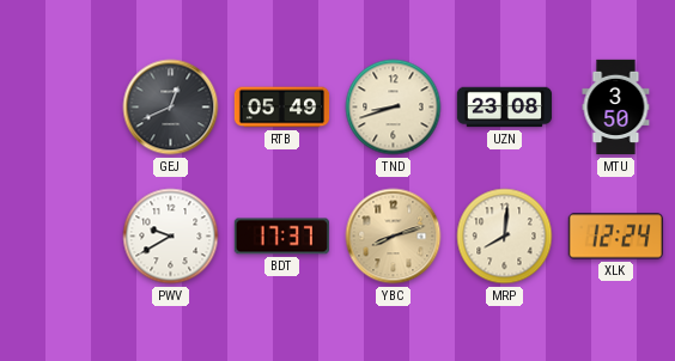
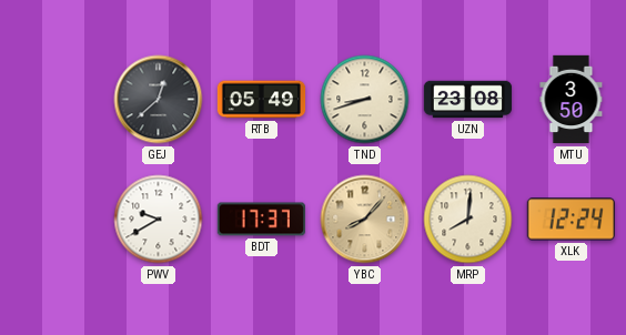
GEJ: 12:41 -> 12:38
YBC: 8:12 -> 8:07
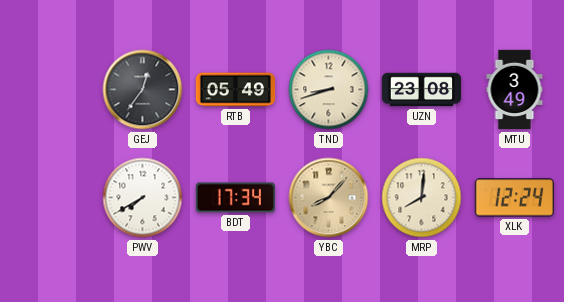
GEJ: 12:38 -> 12:36
MTU: 3:50 -> 3:49
PWV: 9:40 -> 7:40
BDT: 17:37 -> 17:34
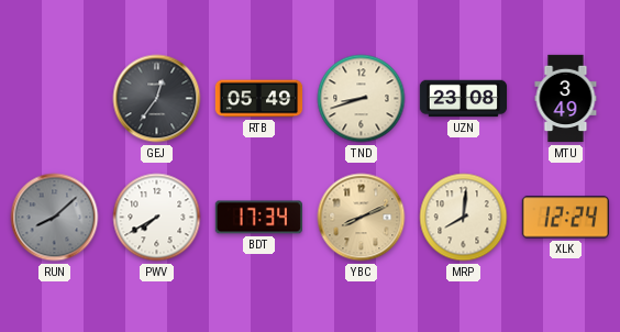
RUN: none -> 8:08
YBC: 8:07 -> 8:11
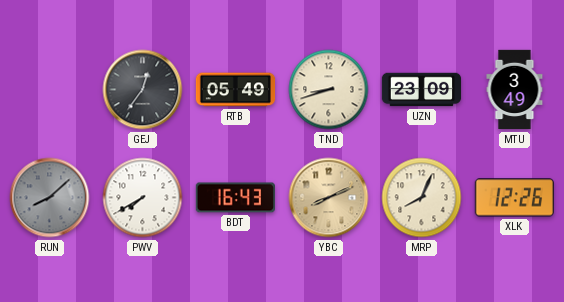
UZN: 23:08 -> 23:09
BDT: 17:34 -> 16:43
MRP: 8:01 -> 8:04
XLK: 12:24 -> 12:26
